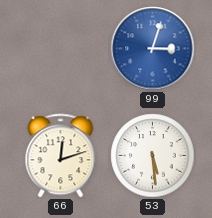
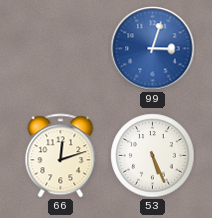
53: 5:29 -> 5:26
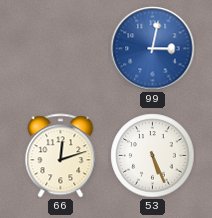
99: 3:03 -> 3:02
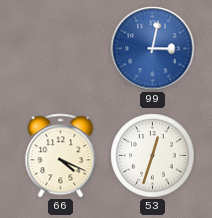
66: 12:12 -> 4:19
53: 5:26 -> 12:33
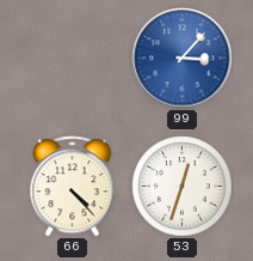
99: 3:02 -> 3:07
66: 4:19 -> 4:23
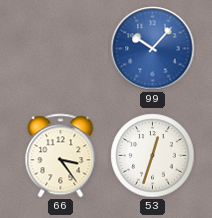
99: 3:07 -> 10:07
66: 4:23 -> 3:24
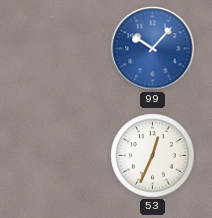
66: 3:24 -> none
53: 12:33 -> 12:34
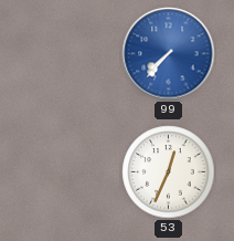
99: 10:07 -> 7:37
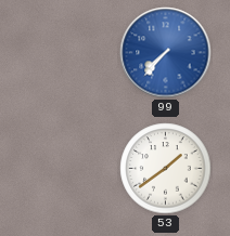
53: 12:34 -> 1:39
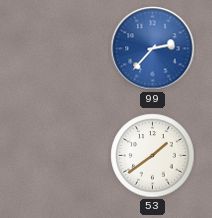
99: 7:37 -> 2:37
